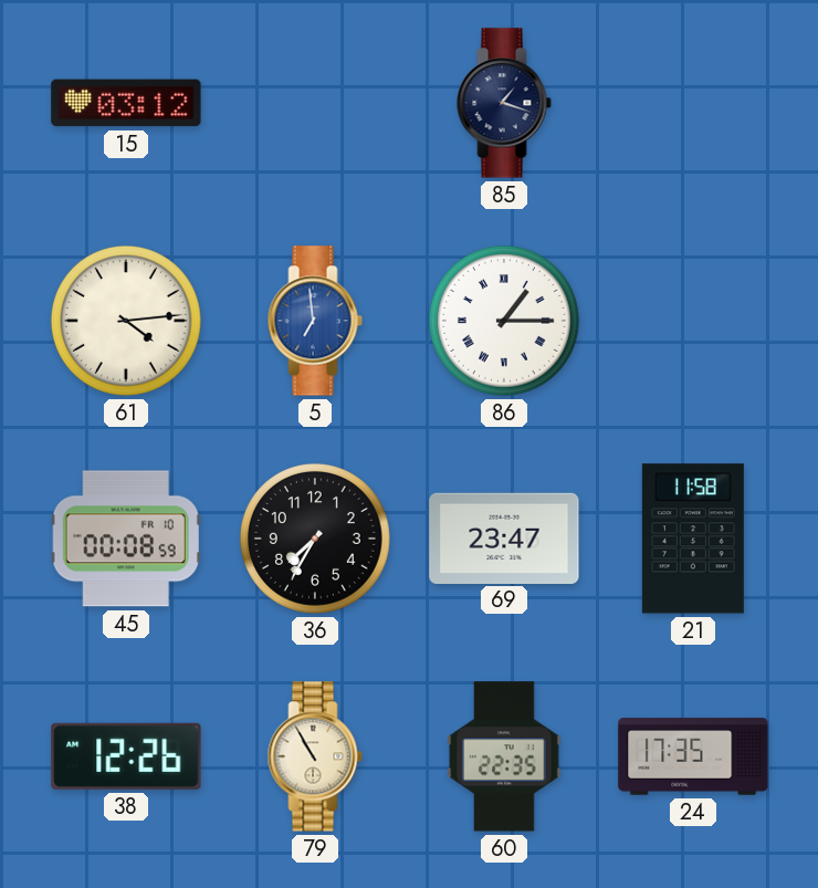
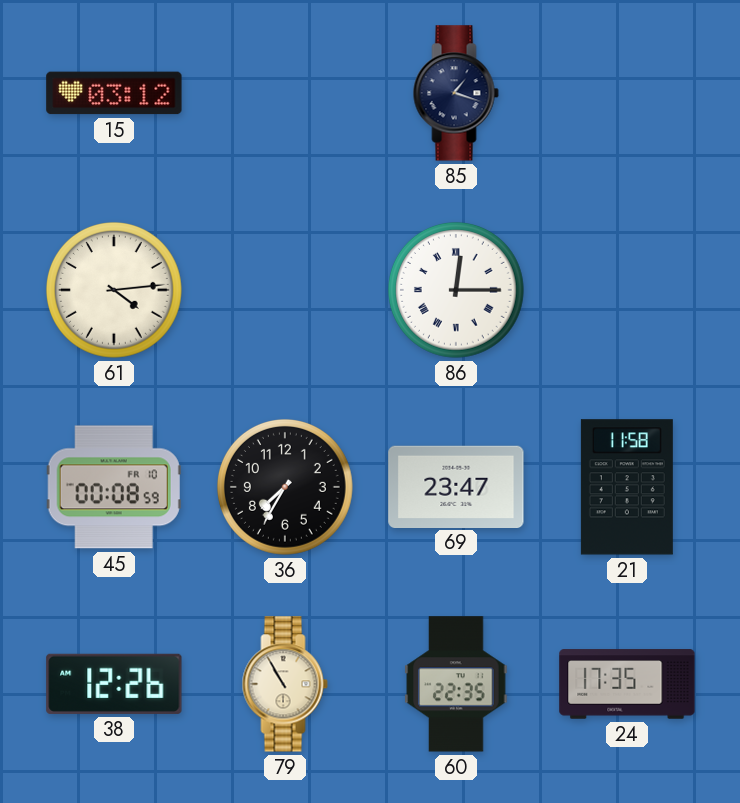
5: 6:59 -> none
86: 1:15 -> 12:15
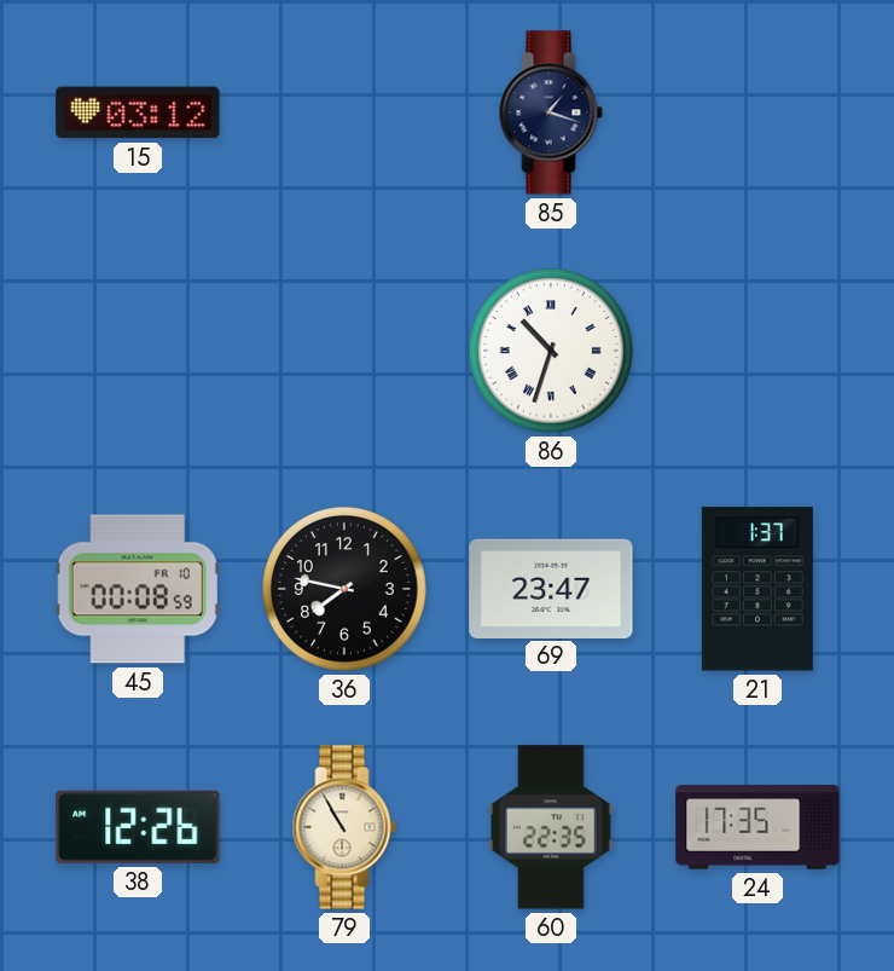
61: 4:14 -> none
86: 12:15 -> 10:33
36: 7:35 -> 7:47
21: 11:58 -> 1:37
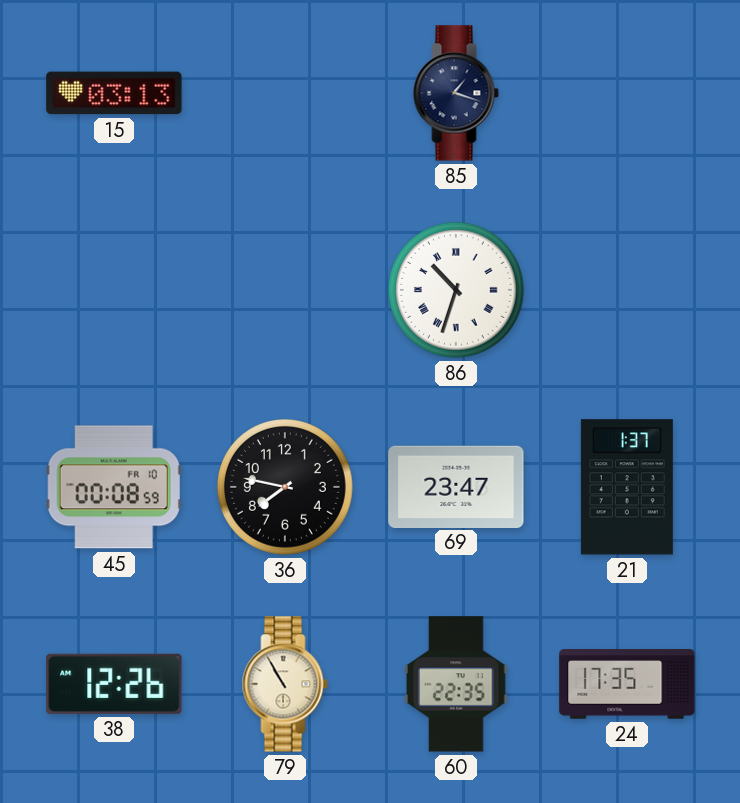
15: 03:12 -> 03:13
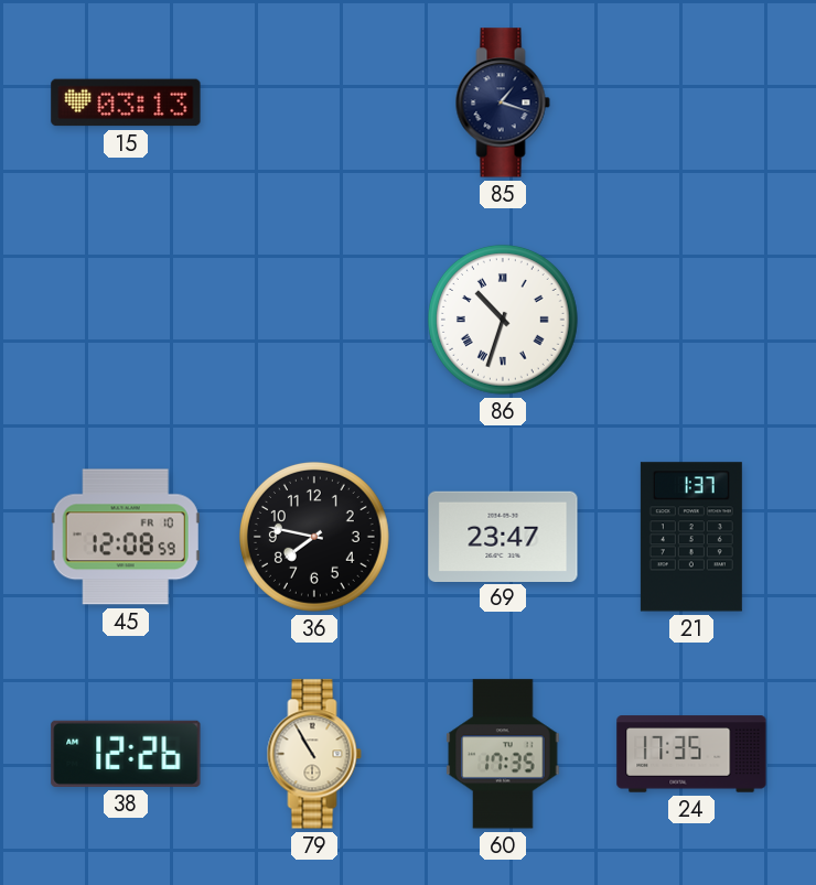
45: 00:08 -> 12:08
60: 22:35 -> 17:35
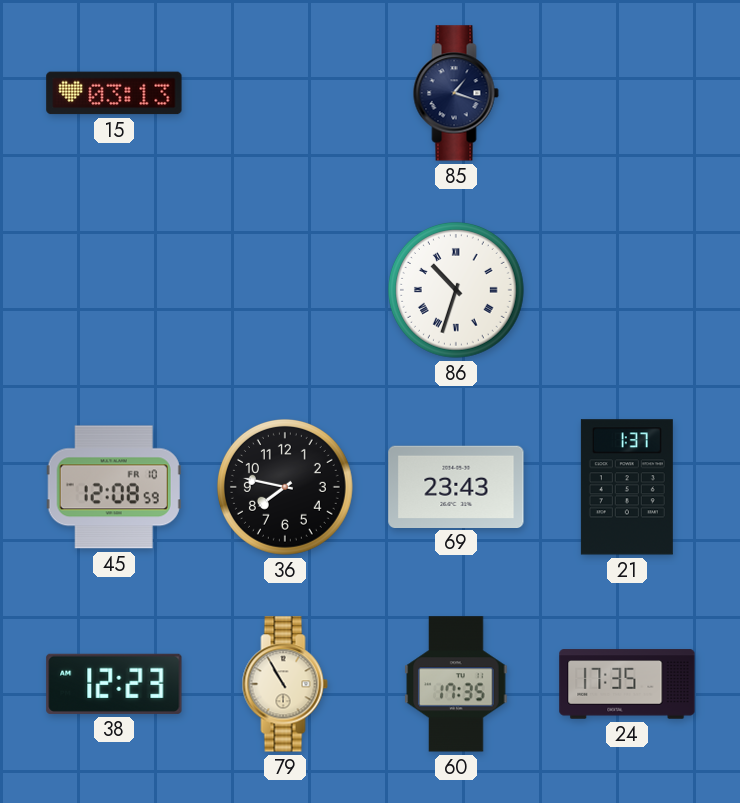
69: 23:47 -> 23:43
38: 12:26 -> 12:23
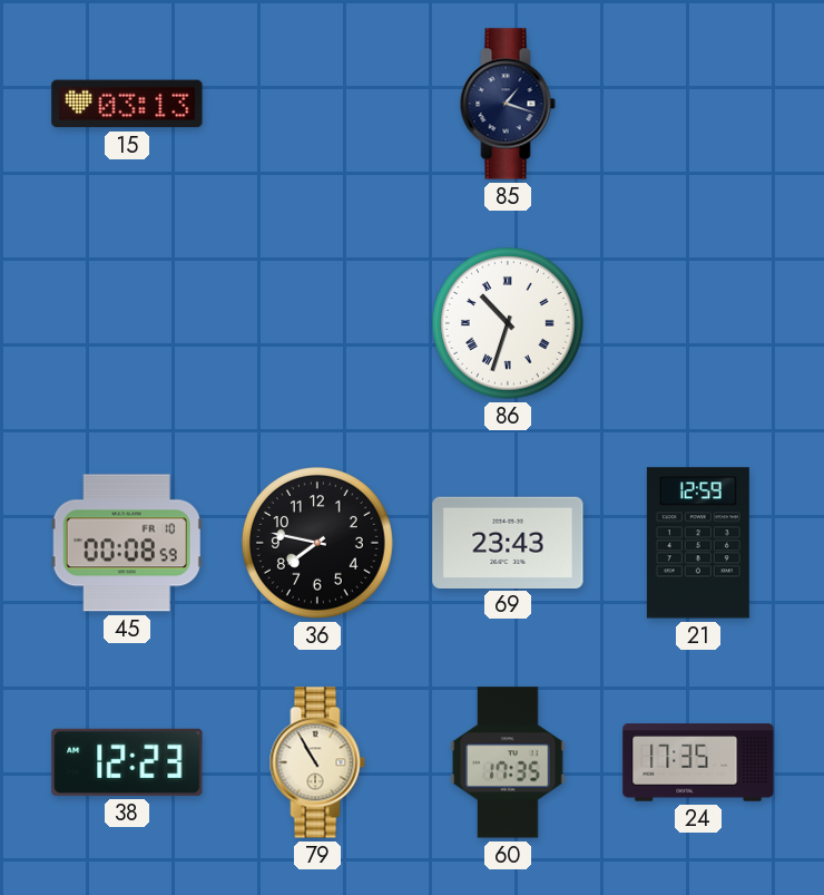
45: 12:08 -> 00:08
21: 1:37 -> 12:59
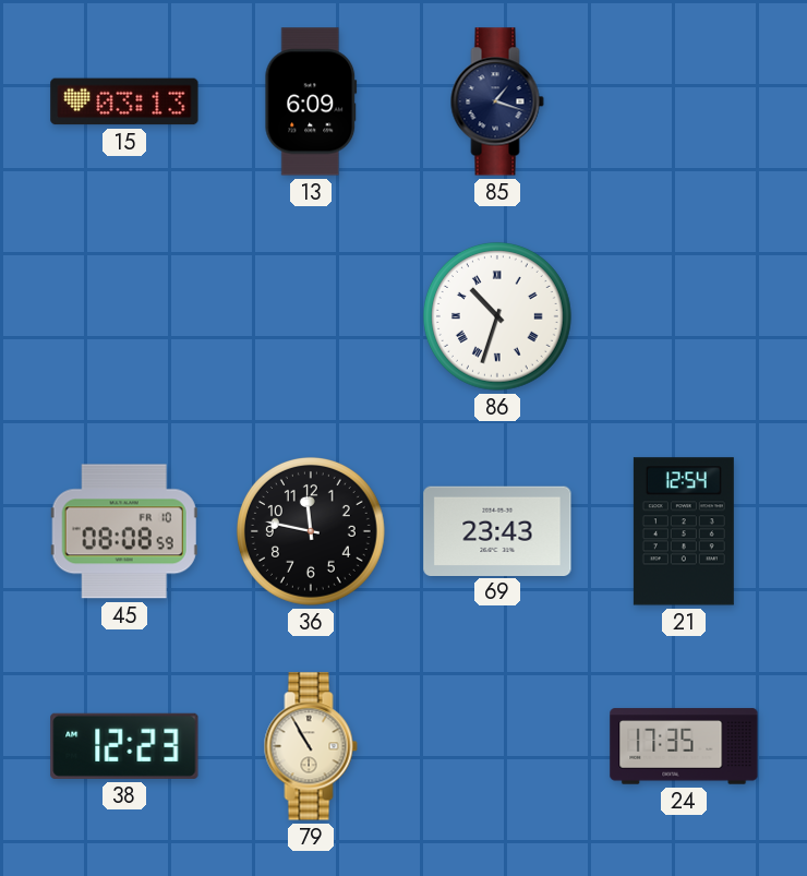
13: none -> 6:09
45: 00:08 -> 08:08
36: 7:47 -> 11:47
21: 12:59 -> 12:54
60: 17:35 -> none
